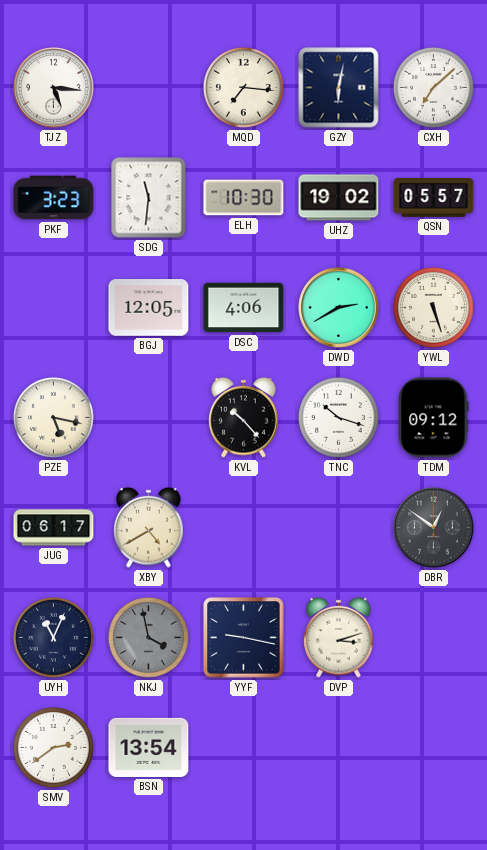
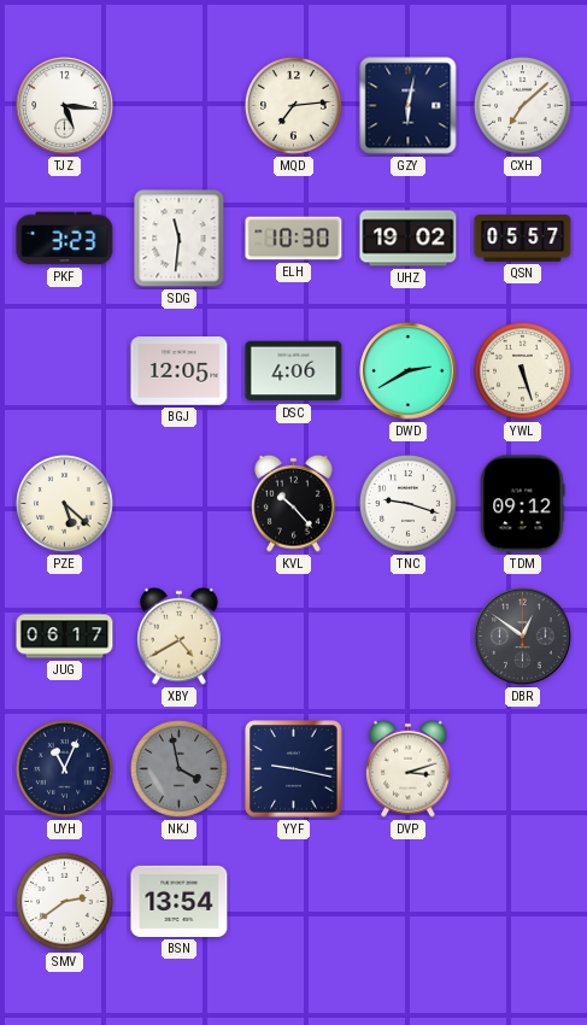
MQD: 7:16 -> 7:14
PZE: 5:17 -> 5:22
TNC: 10:18 -> 9:18
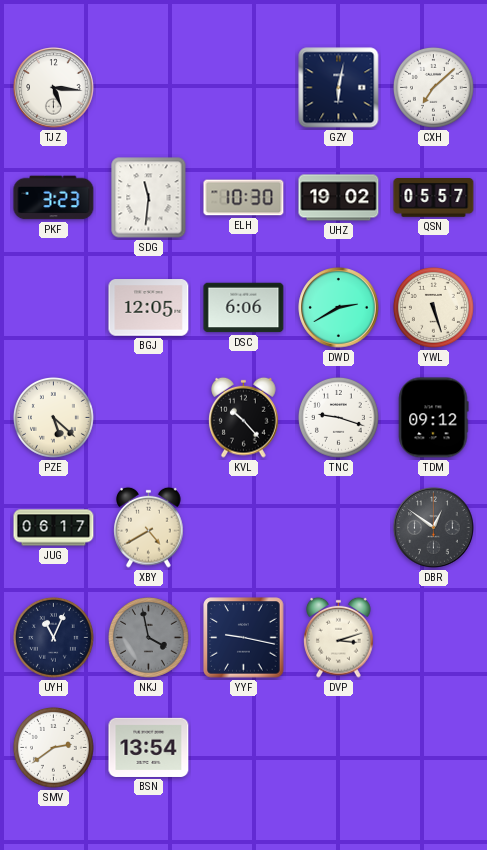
MQD: 7:14 -> none
DSC: 4:06 -> 6:06
